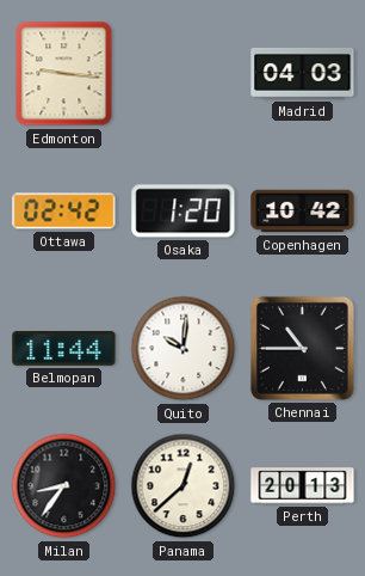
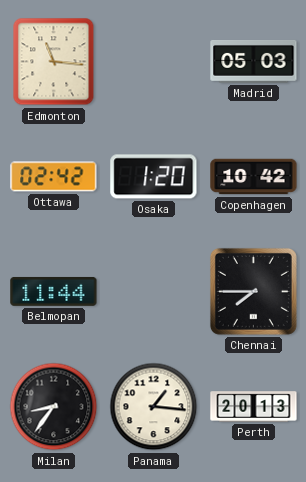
Edmonton: 9:16 -> 11:16
Madrid: 04:03 -> 05:03
Quito: 10:01 -> none
Chennai: 10:45 -> 7:45
Panama: 12:38 -> 1:16
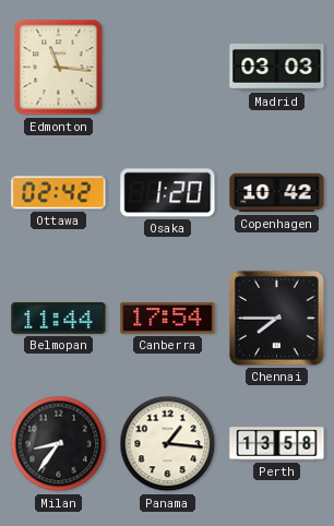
Madrid: 05:03 -> 03:03
Canberra: none -> 17:54
Perth: 20:13 -> 13:58
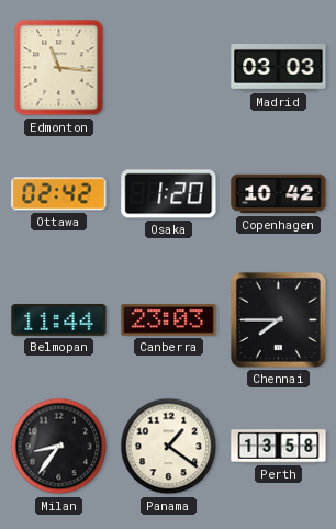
Canberra: 17:54 -> 23:03
Panama: 1:16 -> 1:21
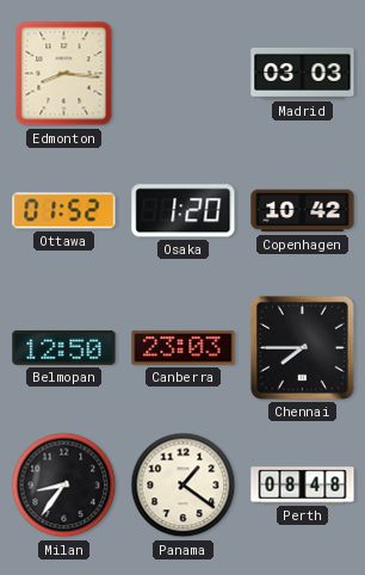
Edmonton: 11:16 -> 8:16
Ottawa: 02:42 -> 01:52
Belmopan: 11:44 -> 12:50
Perth: 13:58 -> 08:48
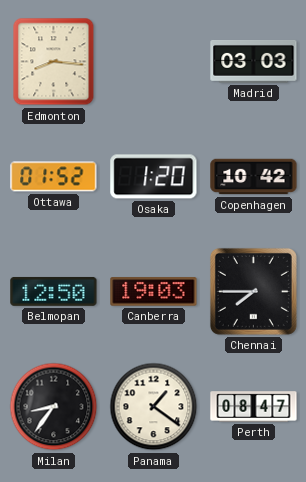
Canberra: 23:03 -> 19:03
Perth: 08:48 -> 08:47
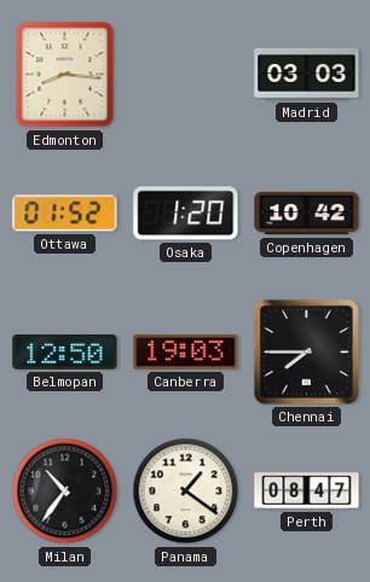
Milan: 8:36 -> 10:36
